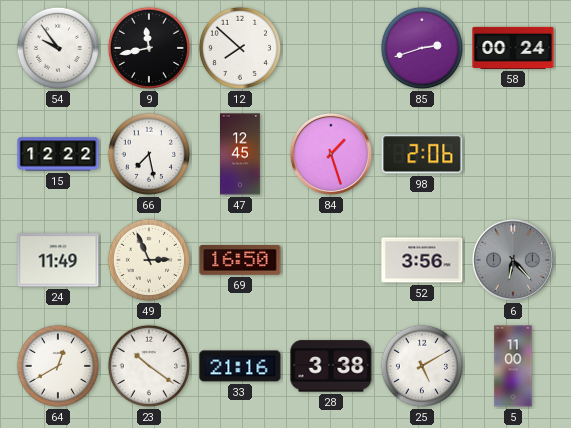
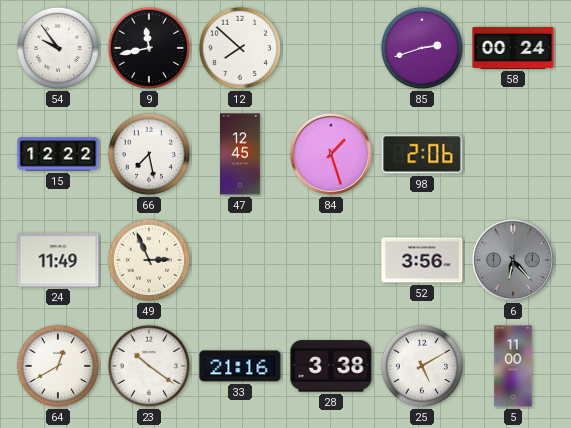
69: 16:50 -> none
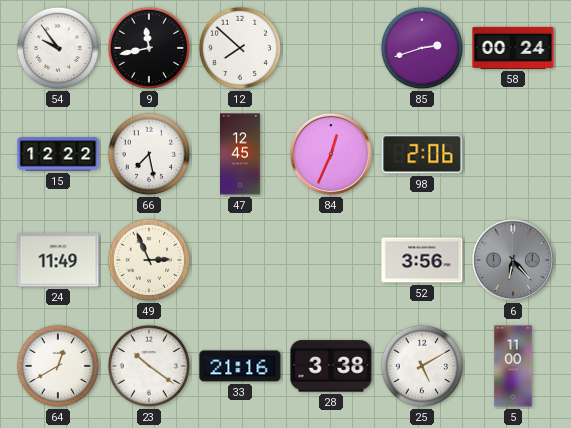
84: 1:27 -> 12:34
